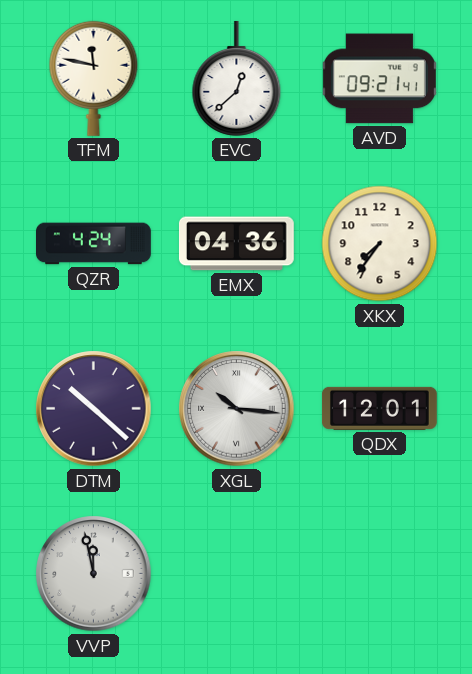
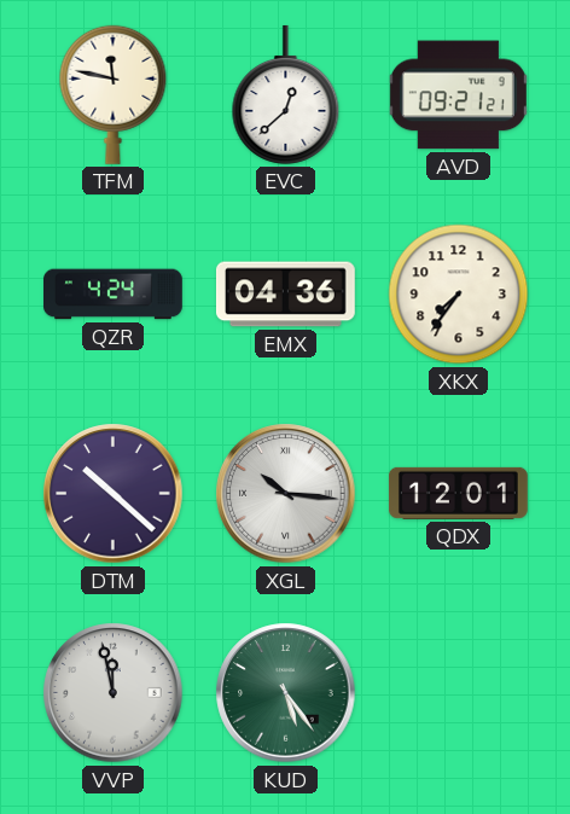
AVD: 09:21:41 -> 09:21:21
KUD: none -> 5:24
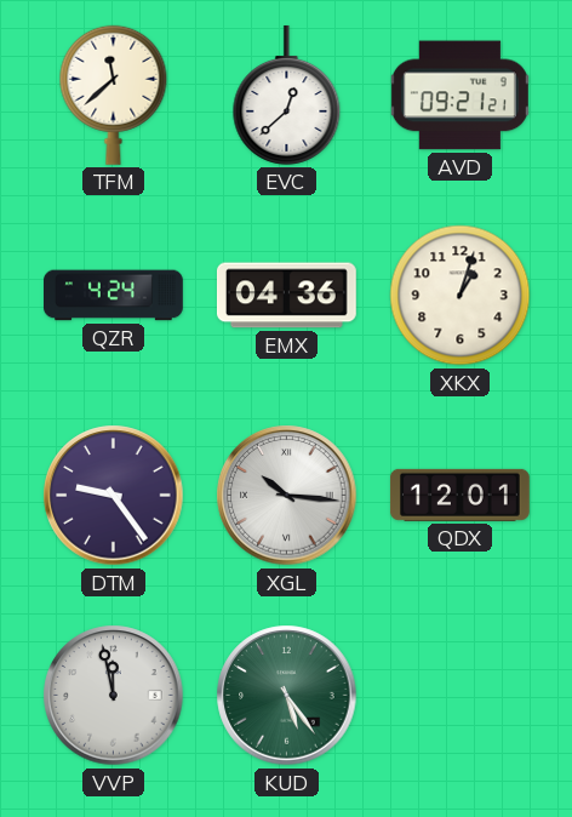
TFM: 11:47 -> 11:38
XKX: 7:36 -> 1:03
DTM: 10:22 -> 9:24
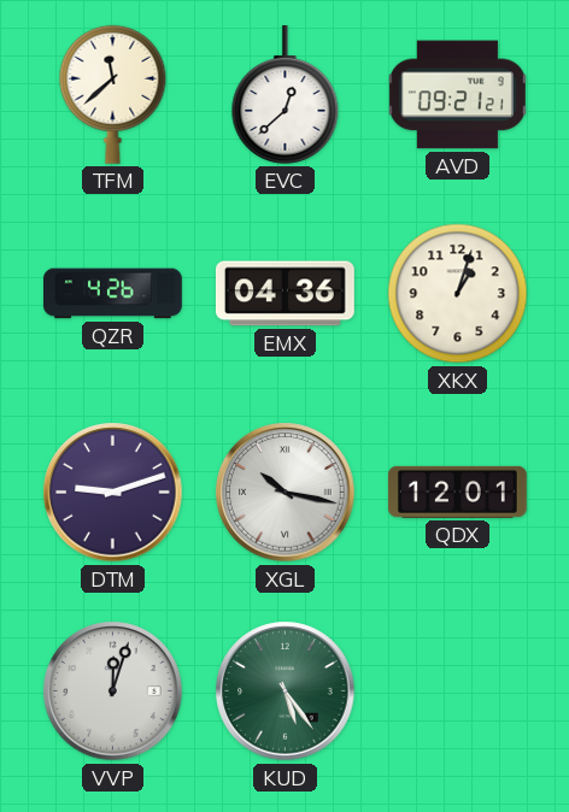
QZR: 4:24 -> 4:26
DTM: 9:24 -> 9:12
XGL: 10:16 -> 10:17
VVP: 11:58 -> 12:03
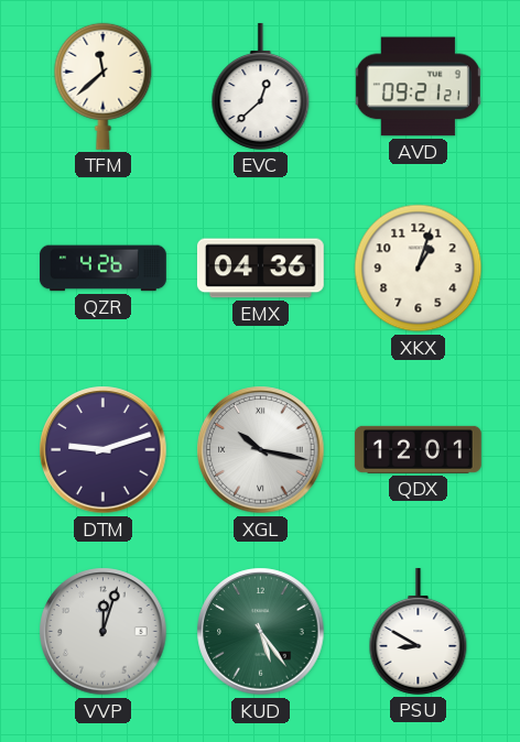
PSU: none -> 8:50
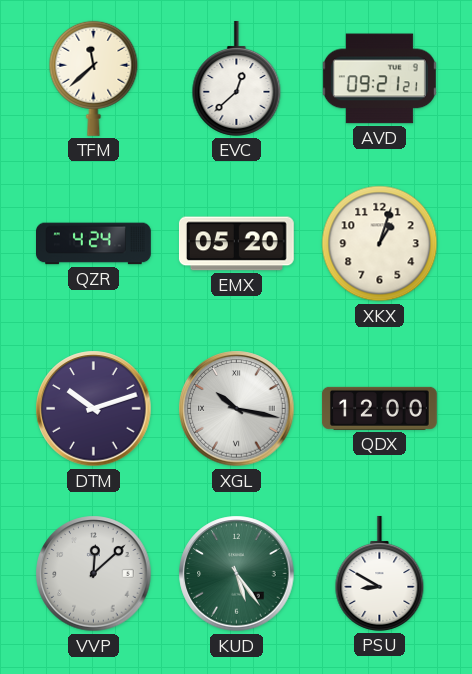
QZR: 4:26 -> 4:24
EMX: 04:36 -> 05:20
DTM: 9:12 -> 10:12
QDX: 12:01 -> 12:00
VVP: 12:03 -> 12:08
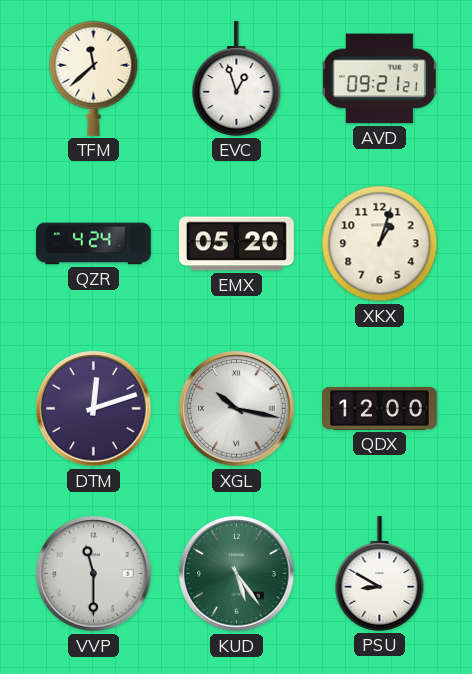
EVC: 12:38 -> 12:57
DTM: 10:12 -> 12:12
VVP: 12:08 -> 11:30
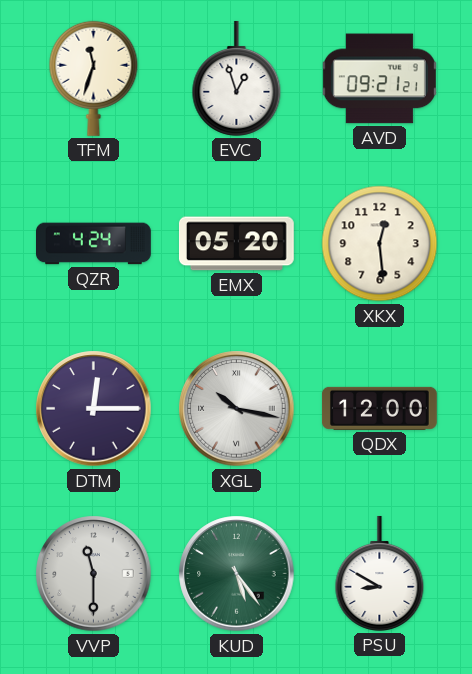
TFM: 11:38 -> 11:33
XKX: 1:03 -> 12:29
DTM: 12:12 -> 12:15
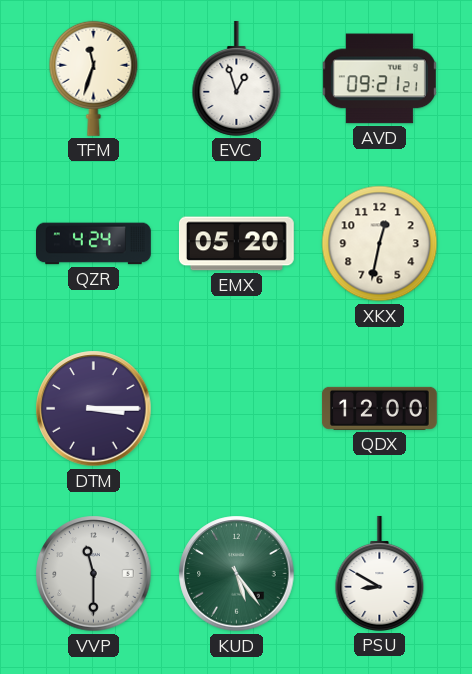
XKX: 12:29 -> 12:32
DTM: 12:15 -> 3:15
XGL: 10:17 -> none
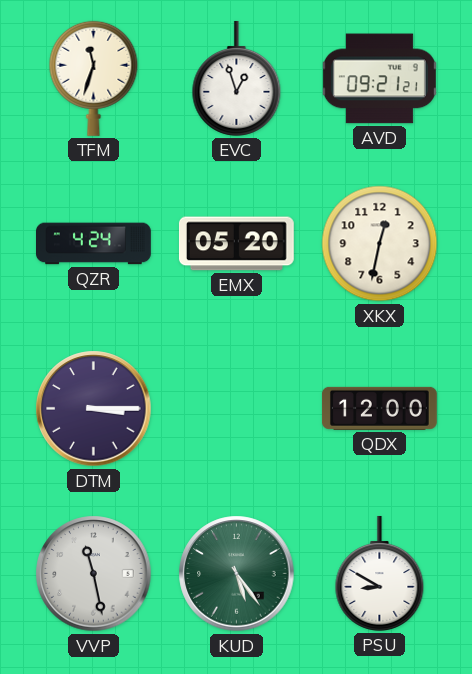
VVP: 11:30 -> 11:28
